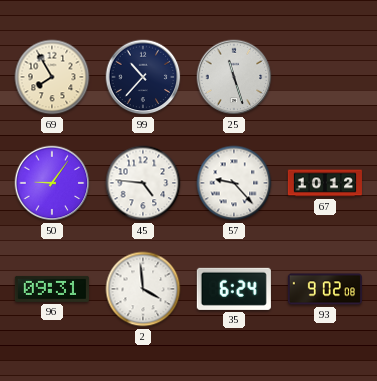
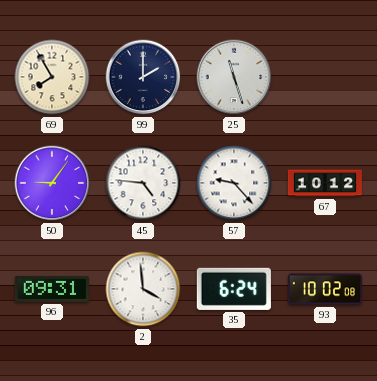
99: 10:37 -> 2:00
93: 9:02 -> 10:02
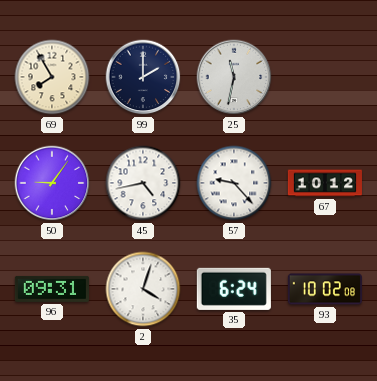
25: 11:27 -> 11:32
45: 4:46 -> 4:43
2: 3:59 -> 4:03
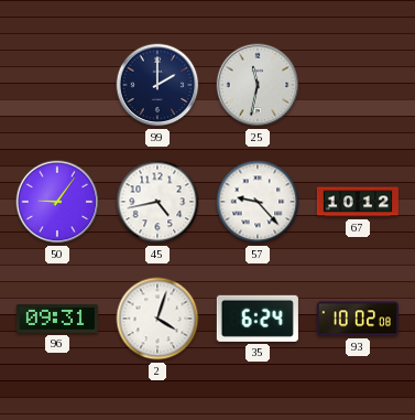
69: 7:55 -> none
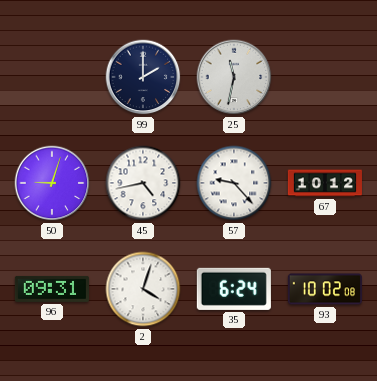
50: 9:06 -> 9:03
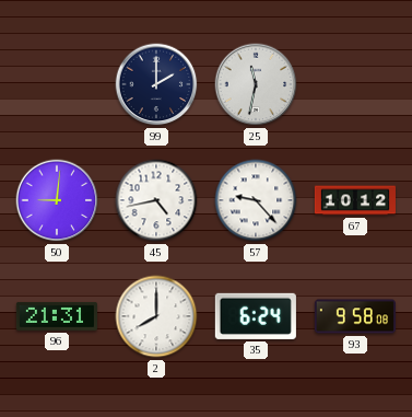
50: 9:03 -> 9:01
96: 09:31 -> 21:31
2: 4:03 -> 8:00
93: 10:02 -> 9:58
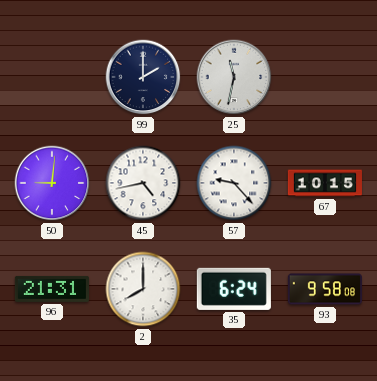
67: 10:12 -> 10:15
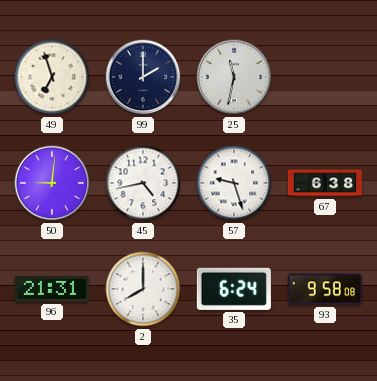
49: none -> 6:57
57: 9:23 -> 9:27
67: 10:15 -> 6:38
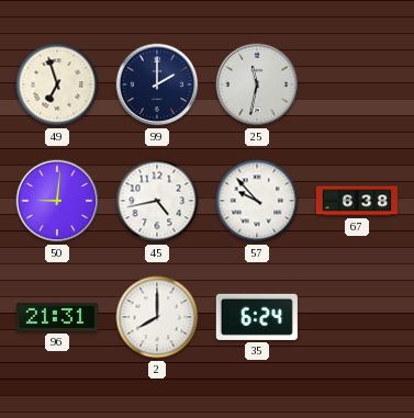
57: 9:27 -> 9:53
93: 9:58 -> none
